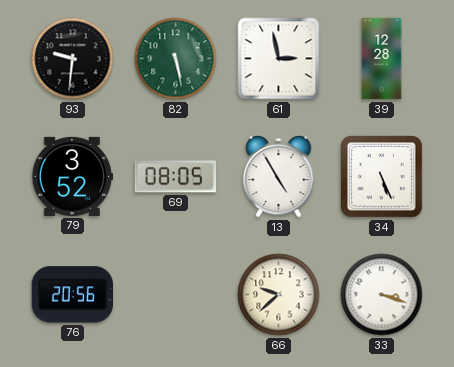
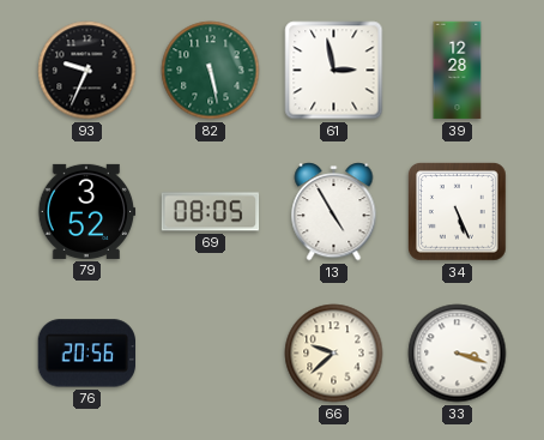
93: 9:31 -> 9:34
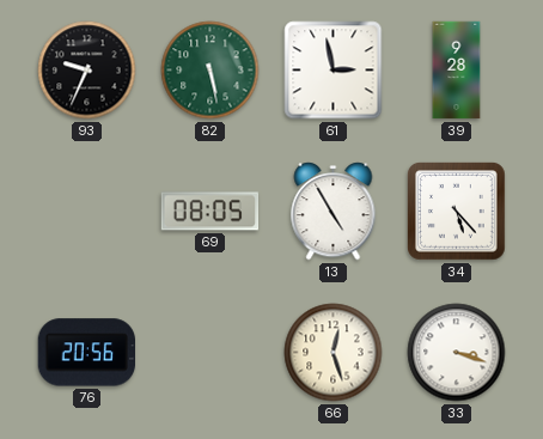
39: 12:28 -> 9:28
79: 3:52 -> none
34: 5:26 -> 5:23
66: 9:38 -> 12:27
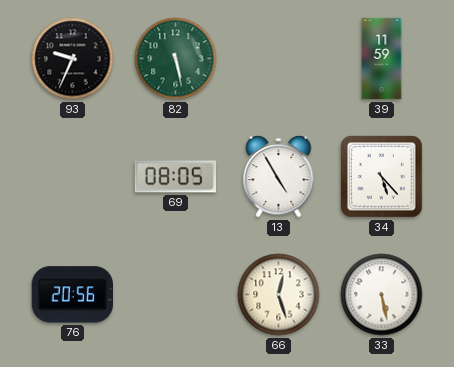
61: 2:58 -> none
39: 9:28 -> 11:59
33: 3:18 -> 5:28
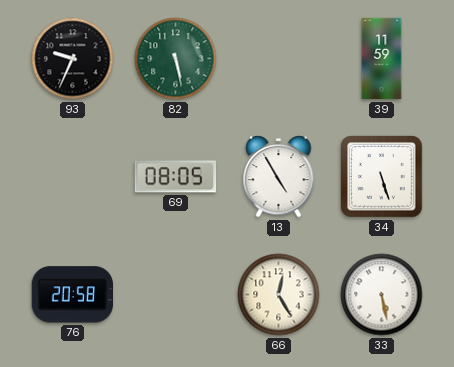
34: 5:23 -> 5:27
76: 20:56 -> 20:58
66: 12:27 -> 12:25
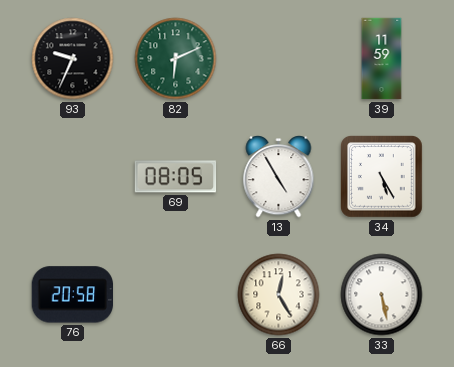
82: 5:28 -> 6:11
34: 5:27 -> 5:25
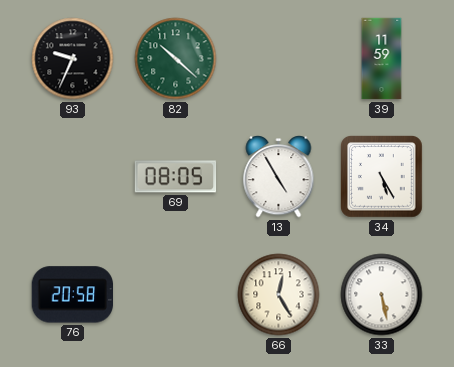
82: 6:11 -> 10:22
